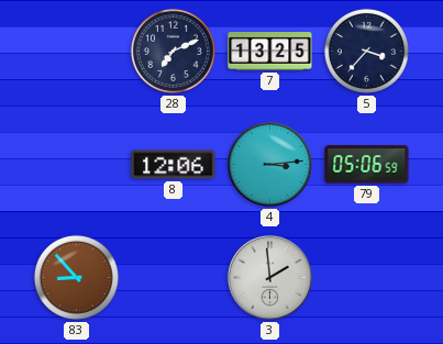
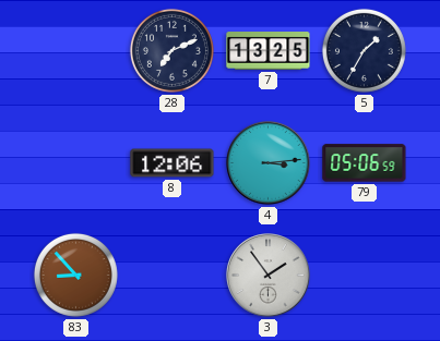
5: 3:37 -> 1:35
3: 1:59 -> 1:54
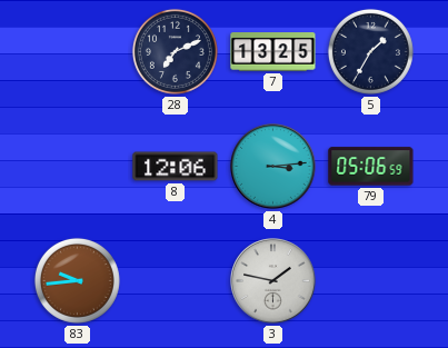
83: 8:53 -> 9:44
3: 1:54 -> 1:47
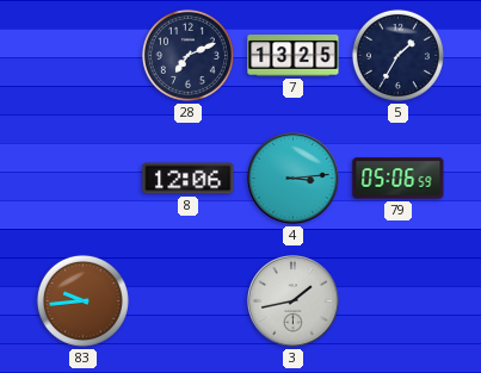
3: 1:47 -> 1:43
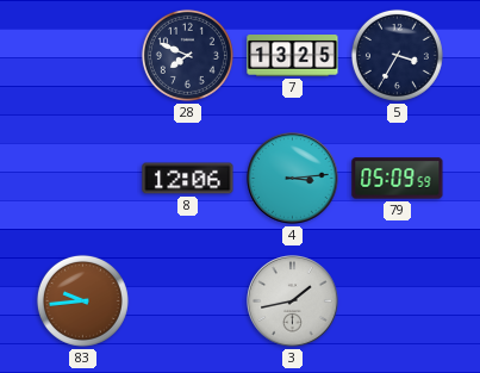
28: 7:11 -> 7:49
5: 1:35 -> 3:35
79: 05:06 -> 05:09
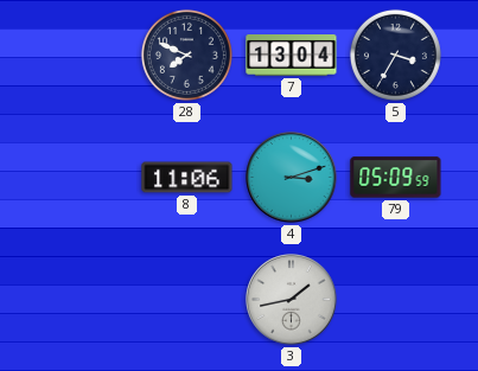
7: 13:25 -> 13:04
8: 12:06 -> 11:06
4: 3:14 -> 3:12
83: 9:44 -> none
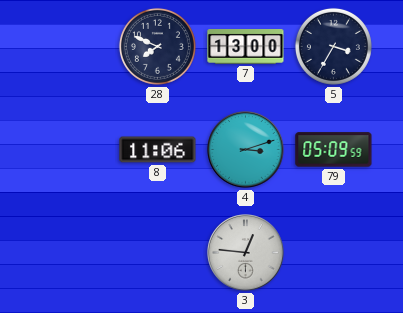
7: 13:04 -> 13:00
3: 1:43 -> 12:46
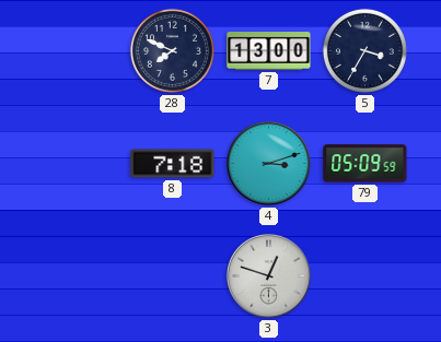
8: 11:06 -> 7:18
3: 12:46 -> 12:48
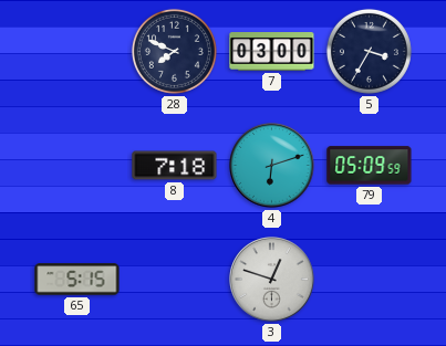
7: 13:00 -> 03:00
4: 3:12 -> 6:12
65: none -> 5:15
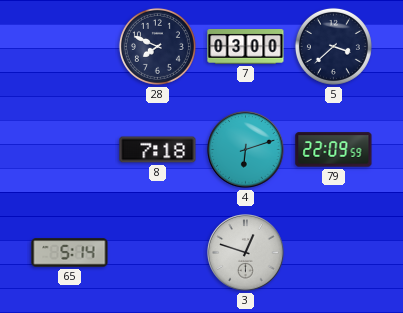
5: 3:35 -> 3:38
79: 05:09 -> 22:09
65: 5:15 -> 5:14
